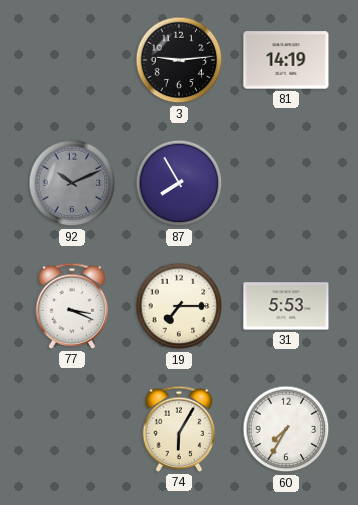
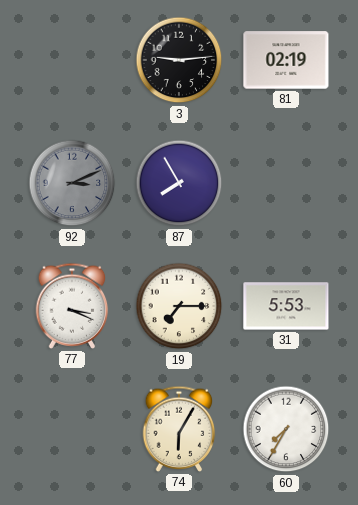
81: 14:19 -> 02:19
92: 10:11 -> 3:11
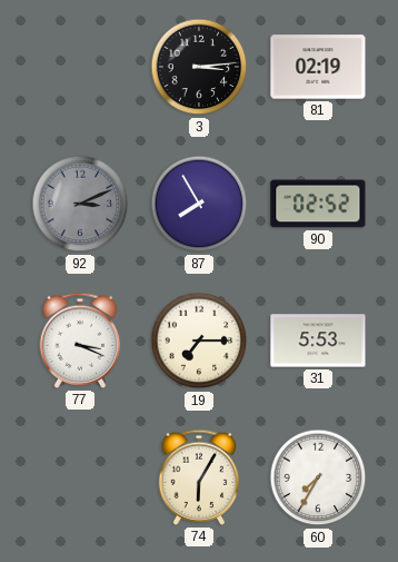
3: 9:14 -> 3:14
90: none -> 02:52
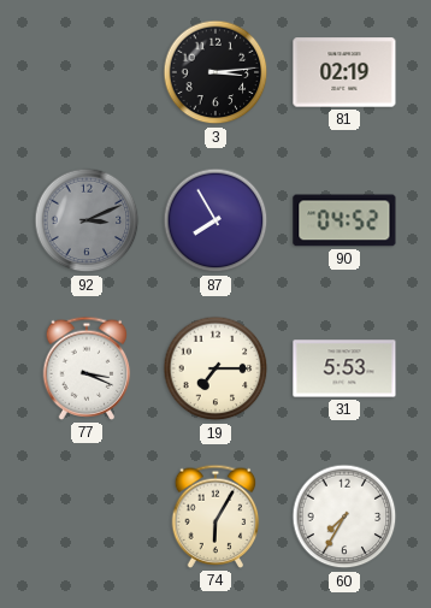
90: 02:52 -> 04:52
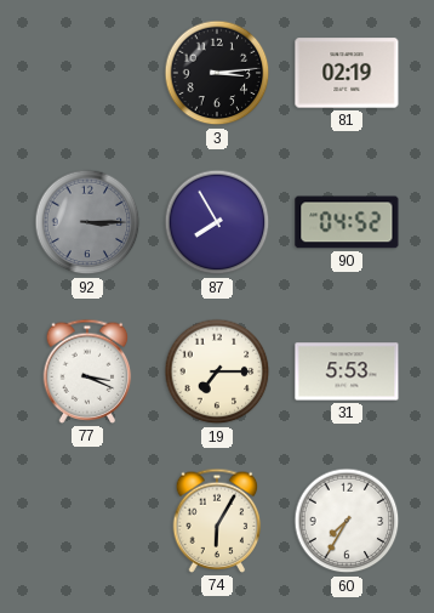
92: 3:11 -> 3:15
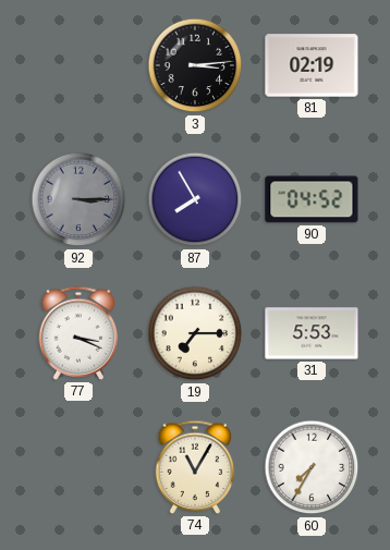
74: 6:05 -> 11:05
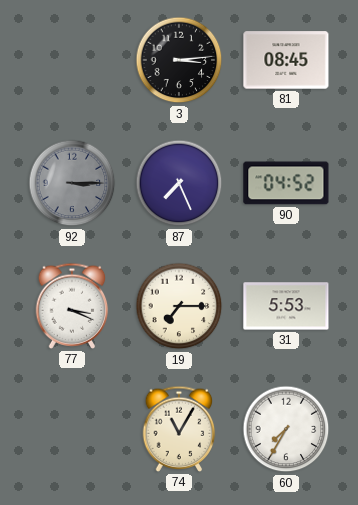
81: 02:19 -> 08:45
87: 7:55 -> 7:26
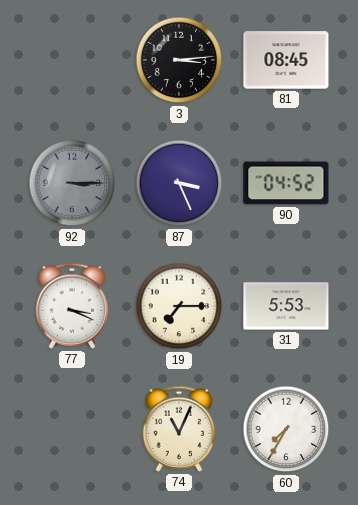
87: 7:26 -> 3:26
74: 11:05 -> 11:04
